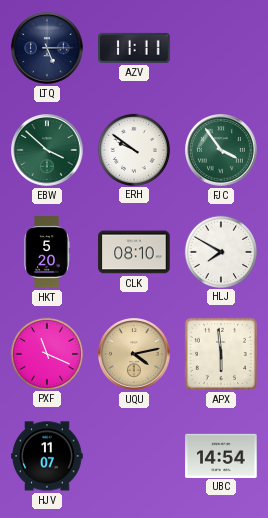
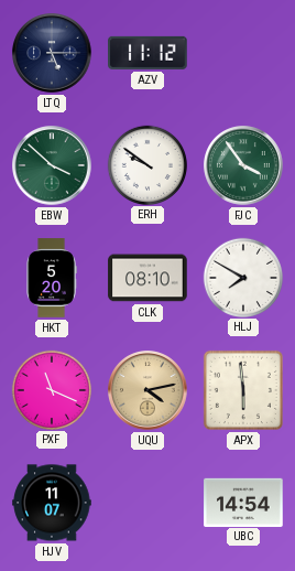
AZV: 11:11 -> 11:12
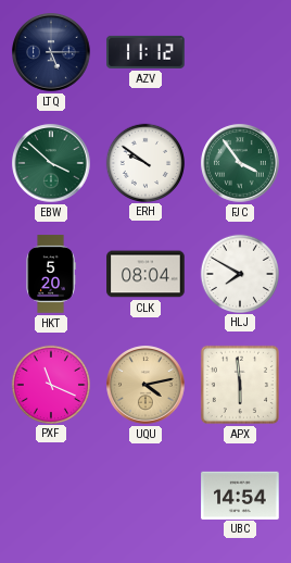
CLK: 08:10 -> 08:04
HJV: 11:07 -> none
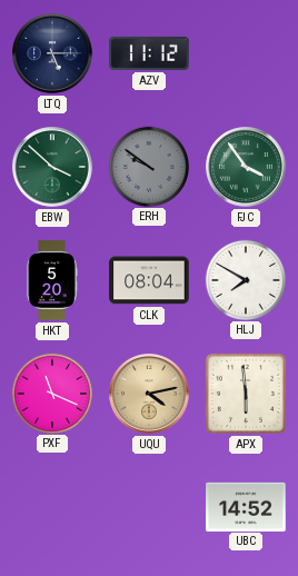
ERH dial: white -> grey
UBC: 14:54 -> 14:52
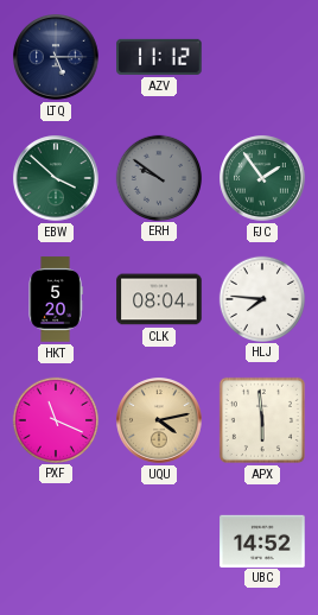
FJC: 3:54 -> 1:54
HLJ: 7:50 -> 7:46
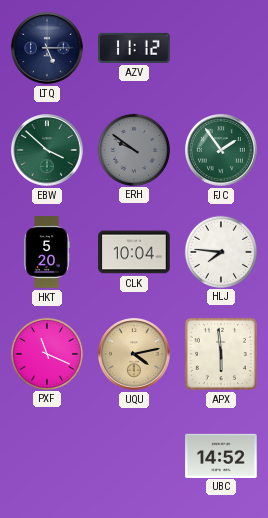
CLK: 08:04 -> 10:04
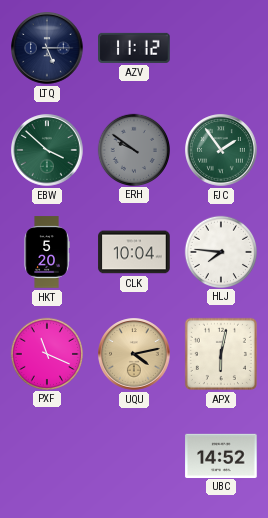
APX: 5:59 -> 6:02
